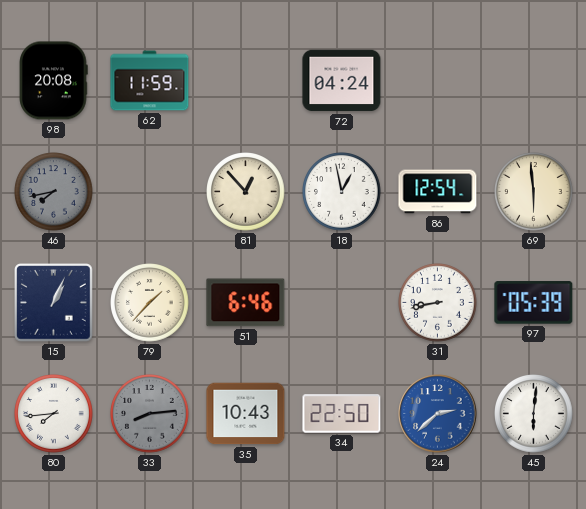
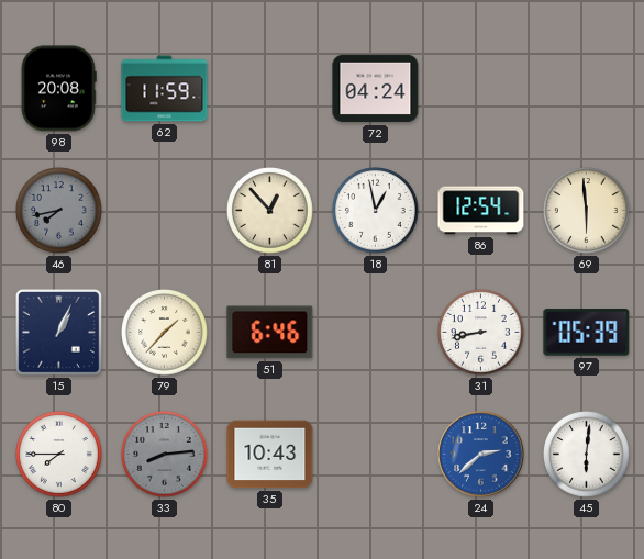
80: 7:44 -> 7:45
34: 22:50 -> none
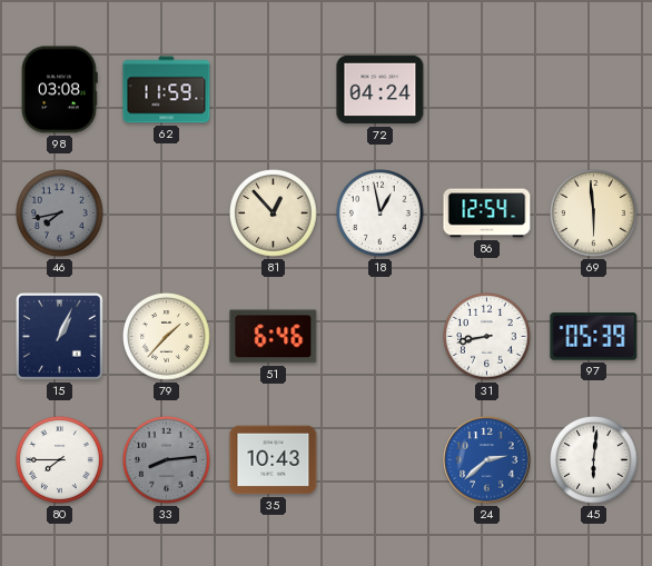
98: 20:08 -> 03:08
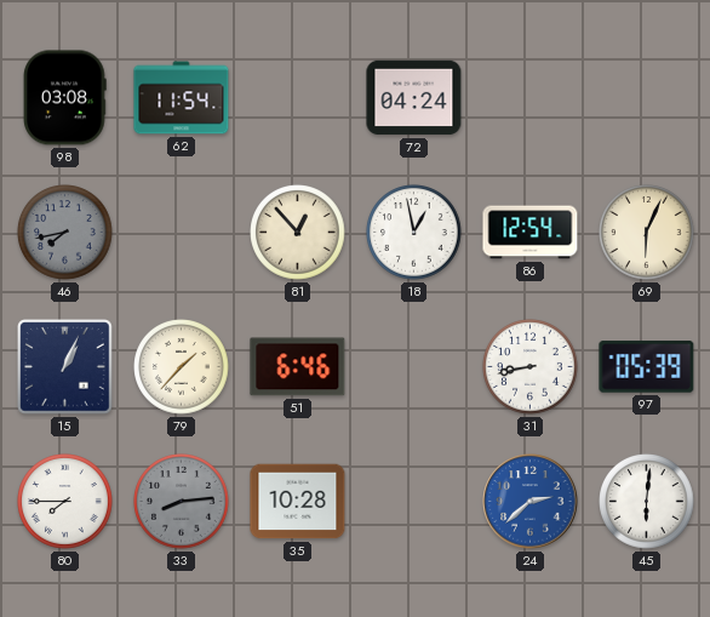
62: 11:59 -> 11:54
69: 5:59 -> 6:04
35: 10:43 -> 10:28
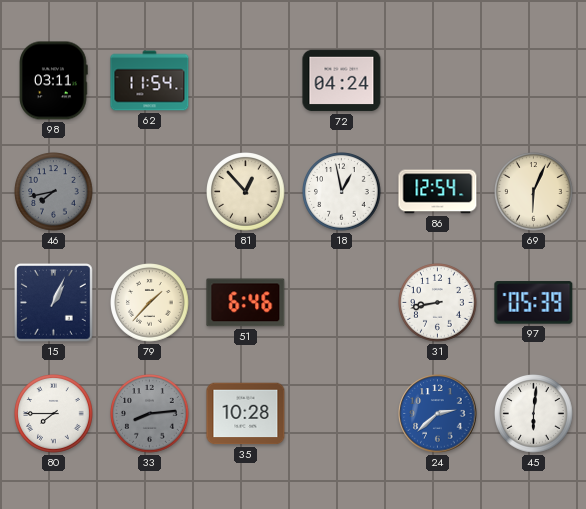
98: 03:08 -> 03:11
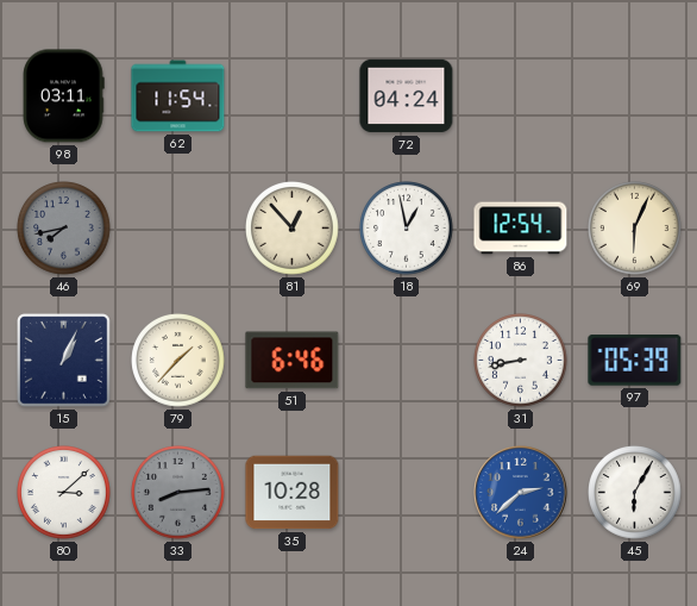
80: 7:45 -> 3:08
45: 6:01 -> 6:05
